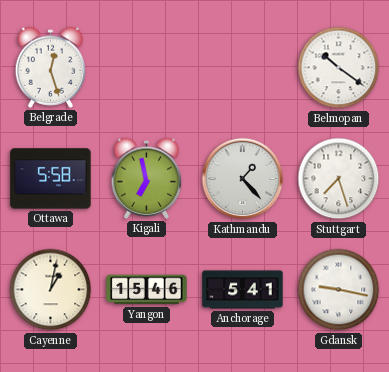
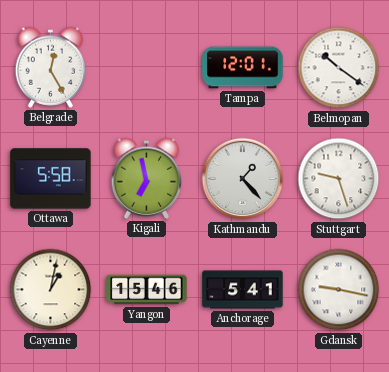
Belgrade: 12:27 -> 12:25
Tampa: none -> 12:01
Stuttgart: 7:27 -> 9:27
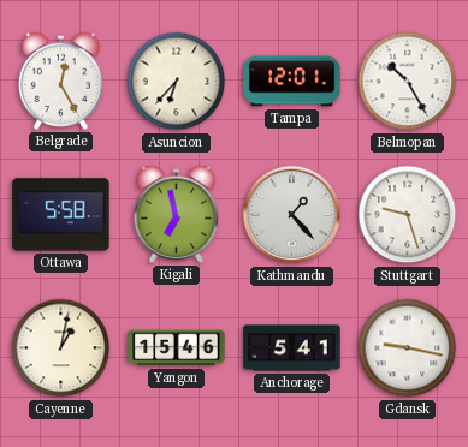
Asuncion: none -> 6:37
Belmopan: 10:21 -> 10:25
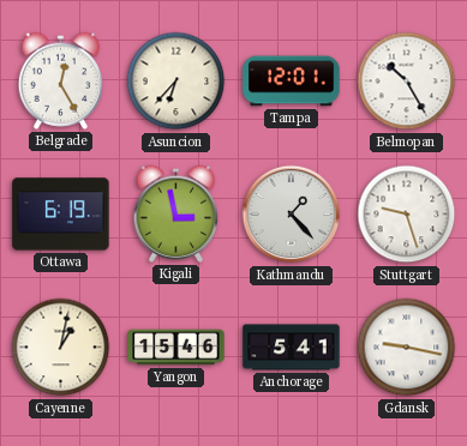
Ottawa: 5:58 -> 6:19
Kigali: 6:58 -> 2:58
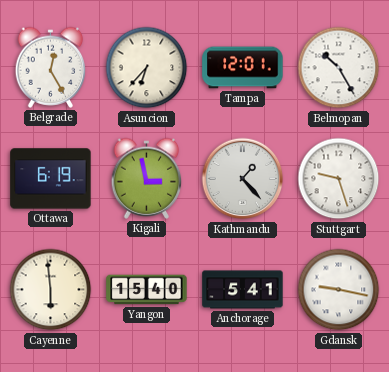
Cayenne: 1:02 -> 5:59
Yangon: 15:46 -> 15:40
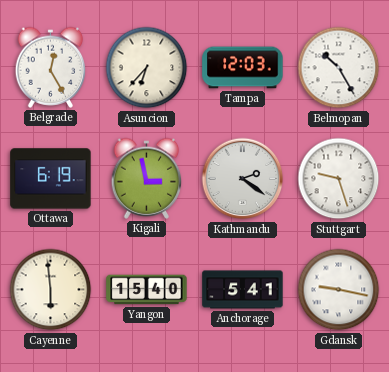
Tampa: 12:01 -> 12:03
Kathmandu: 1:23 -> 2:21
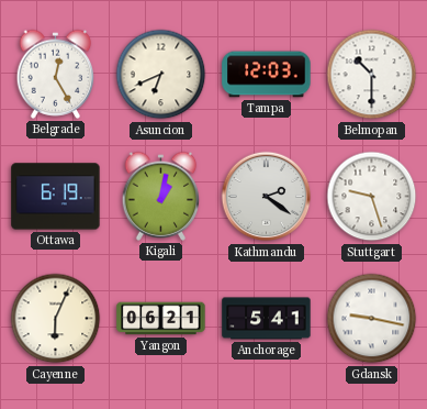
Asuncion: 6:37 -> 6:41
Belmopan: 10:25 -> 10:30
Kigali: 2:58 -> 1:02
Cayenne: 5:59 -> 6:04
Yangon: 15:40 -> 06:21
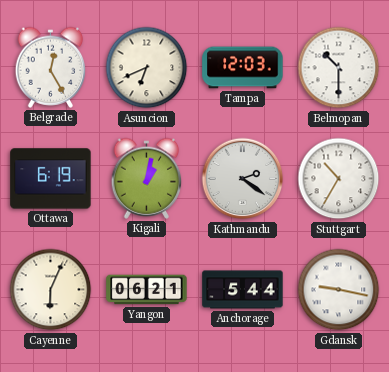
Stuttgart: 9:27 -> 10:35
Anchorage: 5:41 -> 5:44
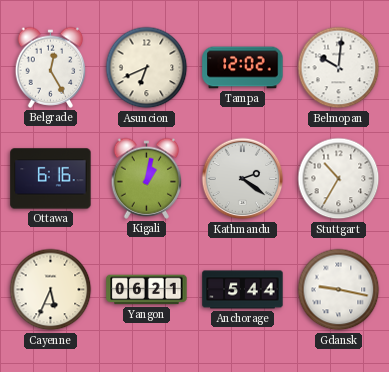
Tampa: 12:03 -> 12:02
Belmopan: 10:30 -> 10:01
Ottawa: 6:19 -> 6:16
Cayenne: 6:04 -> 5:34
